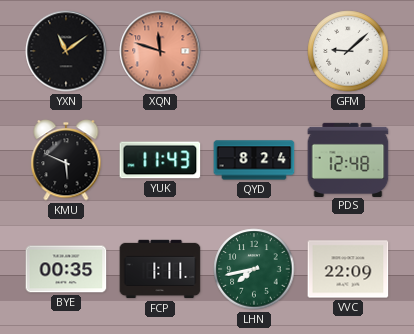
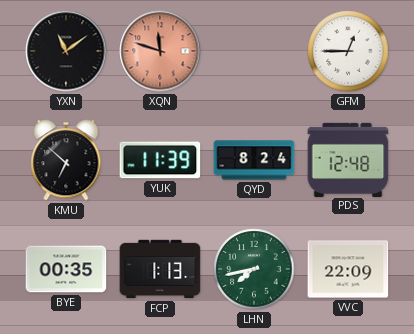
GFM: 9:08 -> 12:45
KMU: 5:49 -> 6:52
YUK: 11:43 -> 11:39
FCP: 1:11 -> 1:13
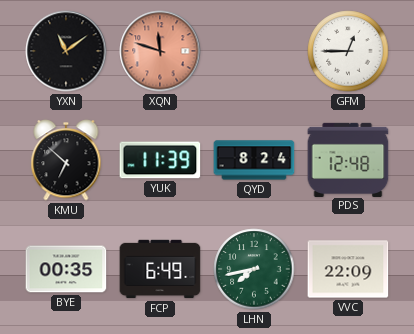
FCP: 1:13 -> 6:49
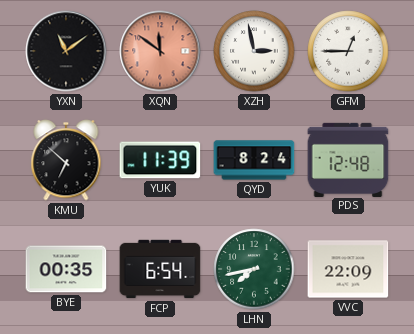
XQN: 11:48 -> 11:51
XZH: none -> 2:58
FCP: 6:49 -> 6:54
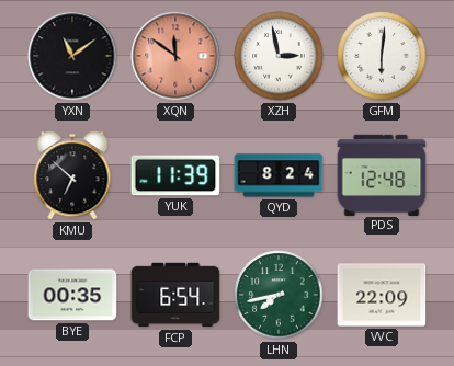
GFM: 12:45 -> 6:01
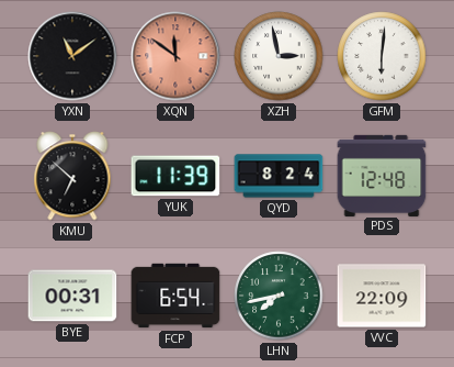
BYE: 00:35 -> 00:31
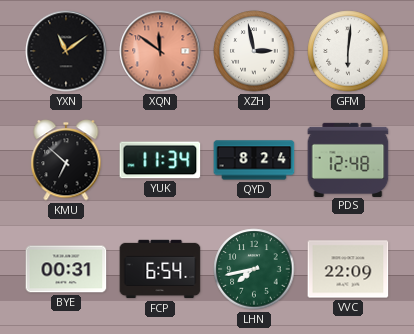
YUK: 11:39 -> 11:34
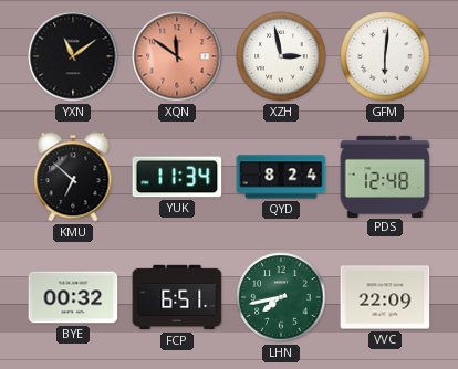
BYE: 00:31 -> 00:32
FCP: 6:54 -> 6:51
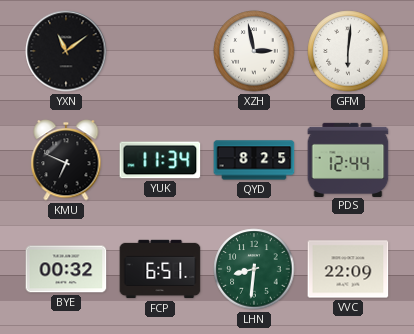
XQN: 11:51 -> none
KMU: 6:52 -> 6:49
QYD: 8:24 -> 8:25
PDS: 12:48 -> 12:44
LHN: 7:43 -> 8:31
